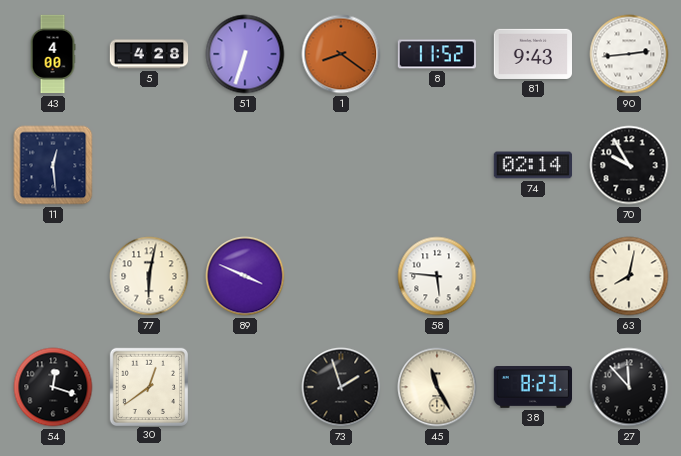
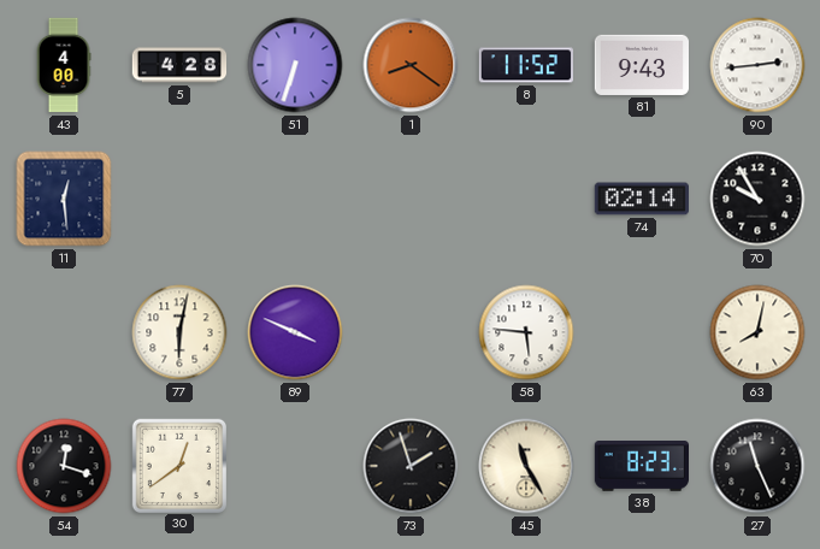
27: 11:53 -> 11:26
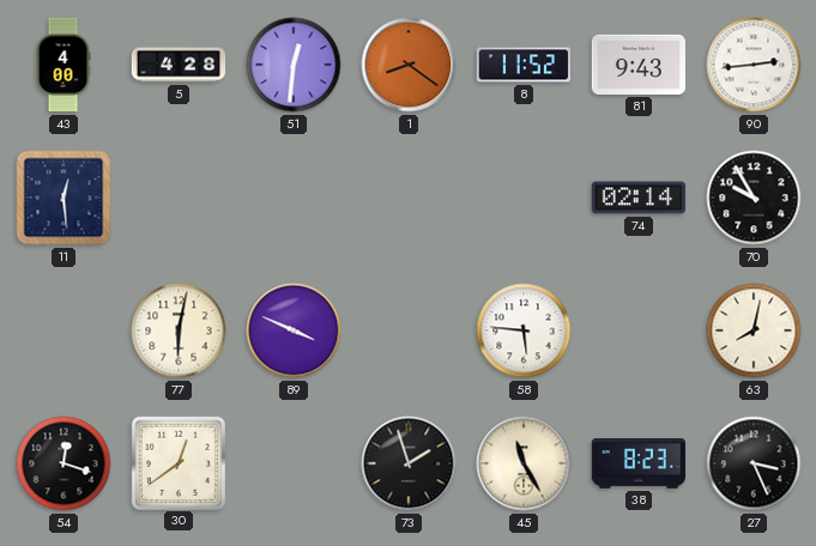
51: 6:33 -> 12:31
27: 11:26 -> 3:26
